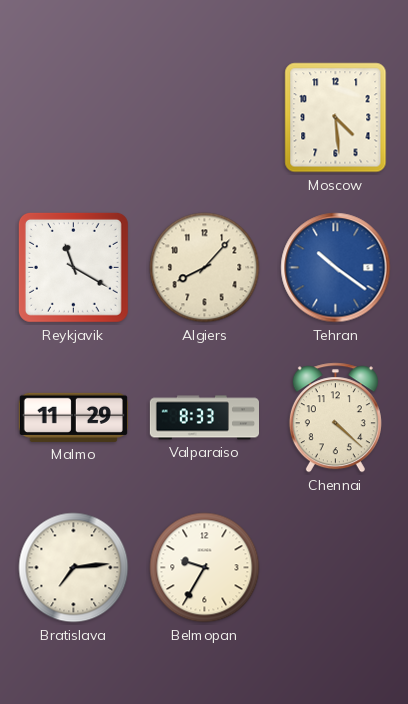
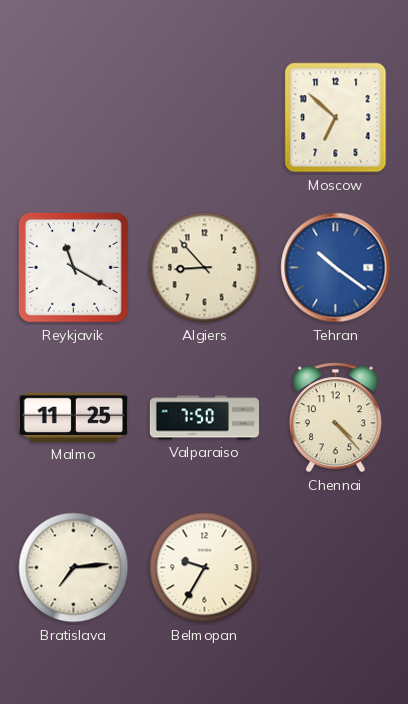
Moscow: 4:29 -> 6:52
Algiers: 8:07 -> 8:53
Malmo: 11:29 -> 11:25
Valparaiso: 8:33 -> 7:50
Chennai: 4:22 -> 4:23
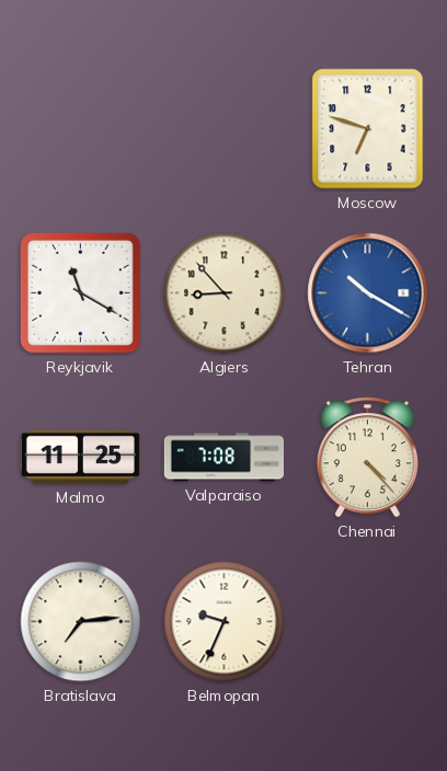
Moscow: 6:52 -> 6:48
Tehran: 10:21 -> 10:20
Valparaiso: 7:50 -> 7:08
Belmopan: 9:35 -> 9:34
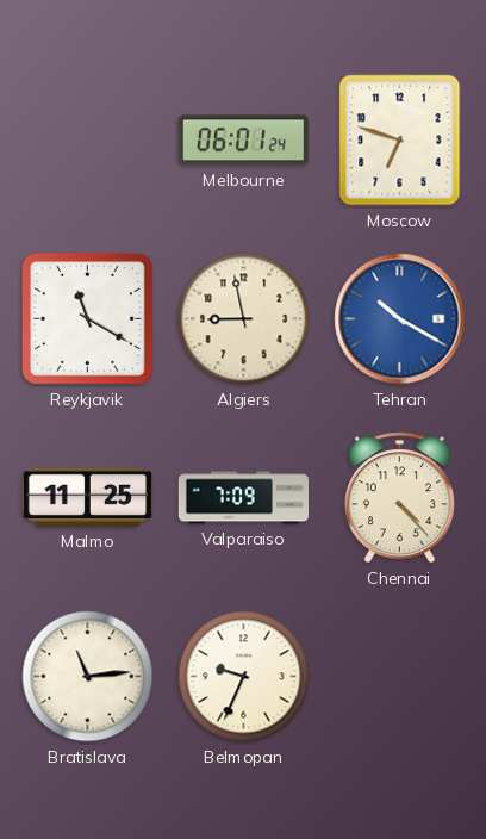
Melbourne: none -> 06:01
Algiers: 8:53 -> 8:58
Valparaiso: 7:08 -> 7:09
Bratislava: 7:14 -> 11:14
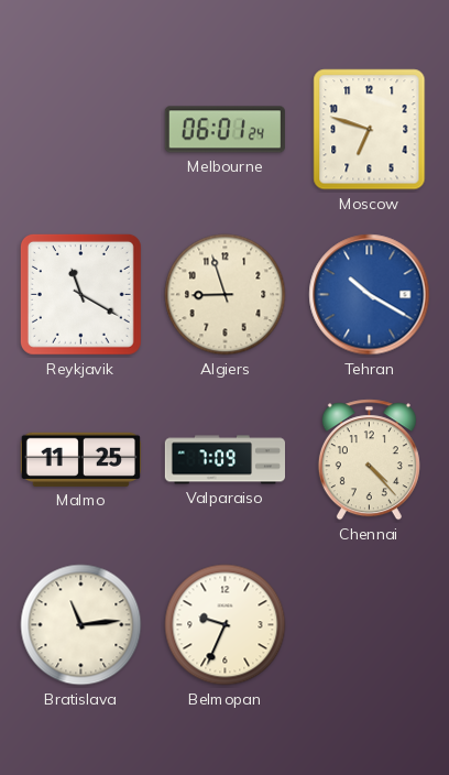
Algiers: 8:58 -> 8:57
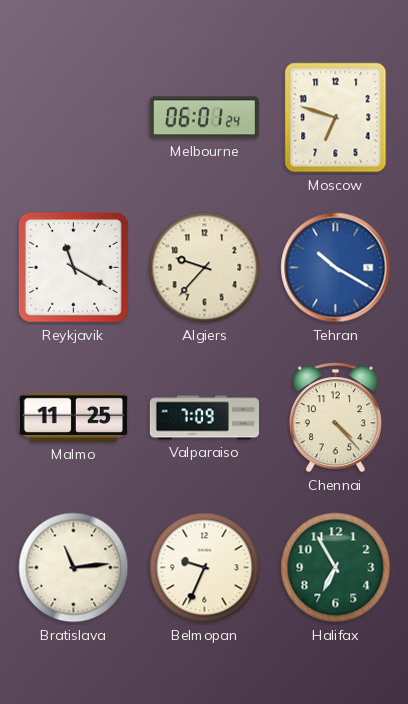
Algiers: 8:57 -> 9:37
Halifax: none -> 6:55
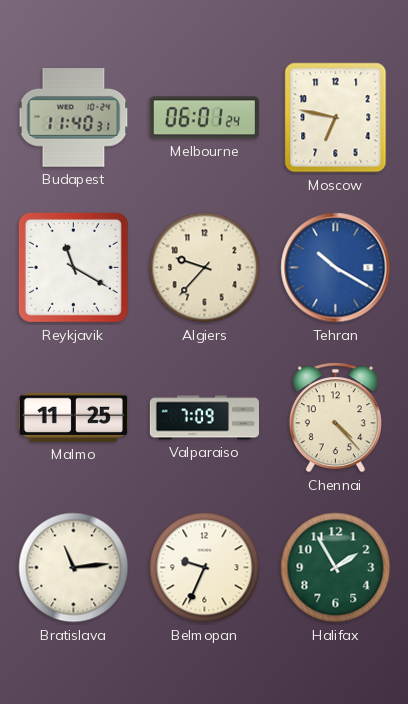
Budapest: none -> 11:40
Moscow: 6:48 -> 6:47
Halifax: 6:55 -> 1:55
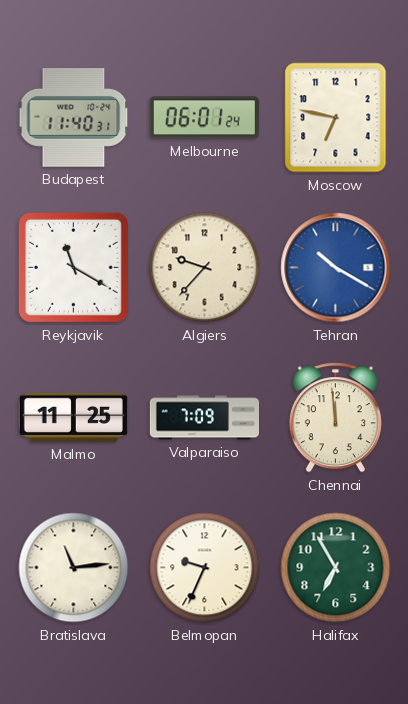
Chennai: 4:23 -> 11:59
Halifax: 1:55 -> 6:55
